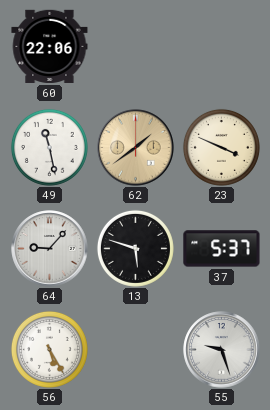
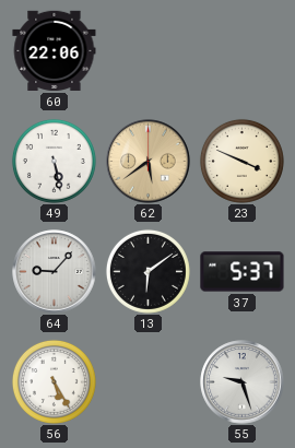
49: 11:28 -> 5:28
62: 1:39 -> 5:39
13: 5:48 -> 6:09
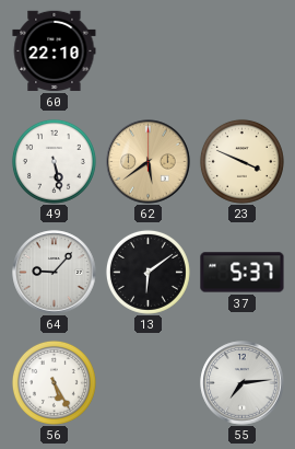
60: 22:06 -> 22:10
55: 9:27 -> 7:14
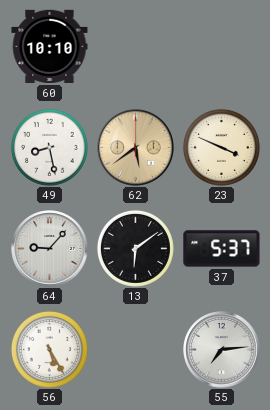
60: 22:10 -> 10:10
49: 5:28 -> 8:28
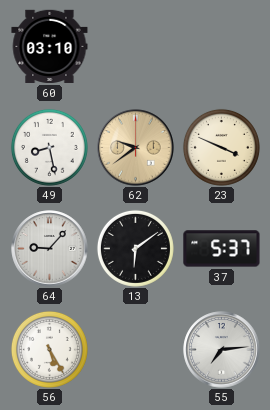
60: 10:10 -> 03:10
62: 5:39 -> 9:39
